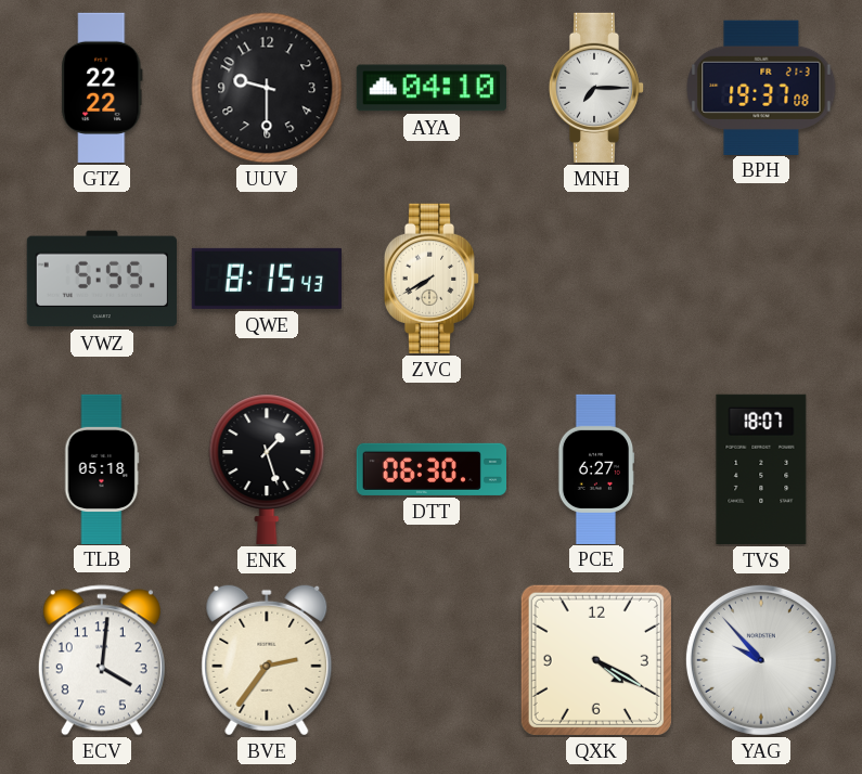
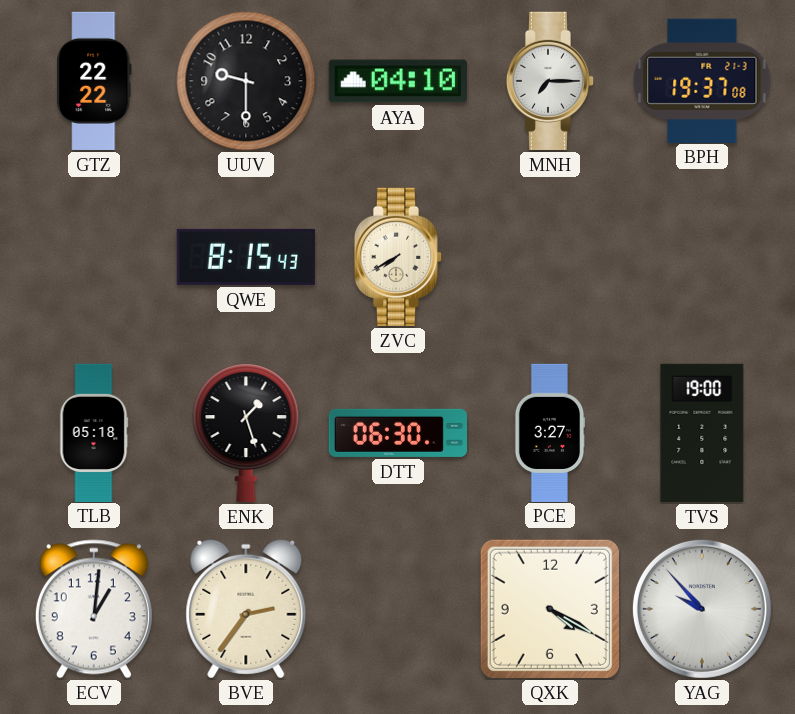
VWZ: 5:55 -> none
PCE: 6:27 -> 3:27
TVS: 18:07 -> 19:00
ECV: 4:01 -> 1:01
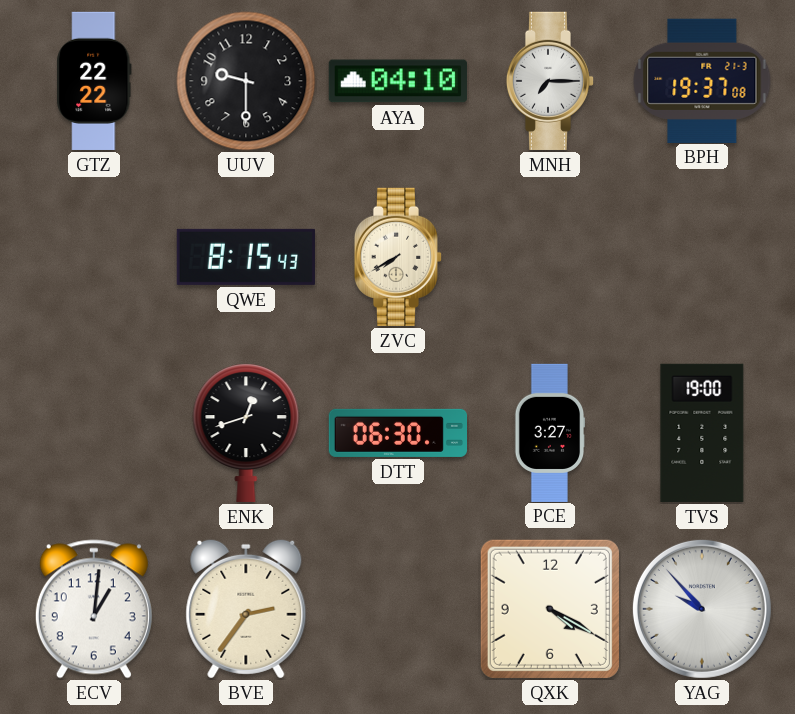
TLB: 05:18 -> none
ENK: 1:27 -> 12:42
